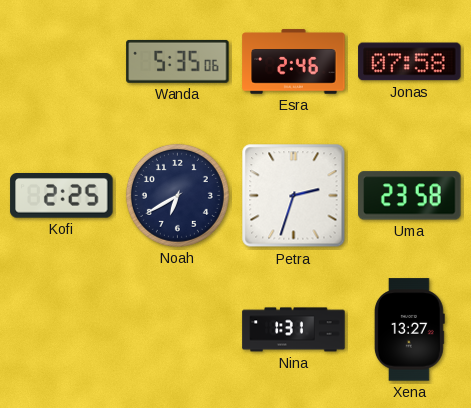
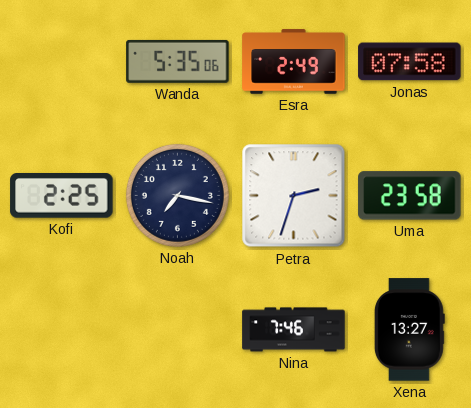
Esra: 2:46 -> 2:49
Noah: 6:40 -> 7:17
Nina: 1:31 -> 7:46
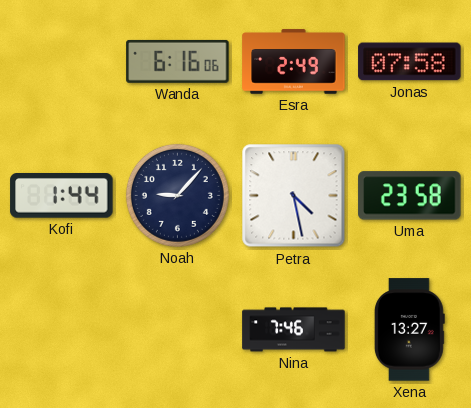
Wanda: 5:35 -> 6:16
Kofi: 2:25 -> 1:44
Noah: 7:17 -> 9:07
Petra: 2:33 -> 4:28
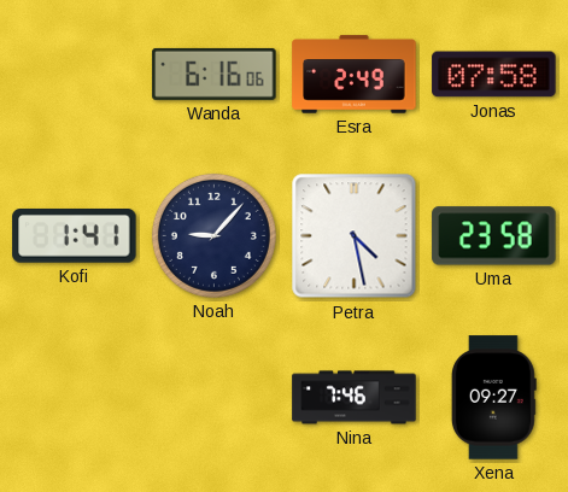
Kofi: 1:44 -> 1:41
Xena: 13:27 -> 09:27
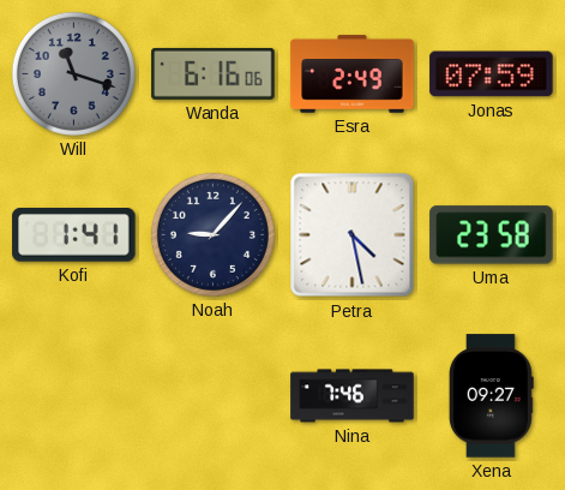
Will: none -> 11:18
Jonas: 07:58 -> 07:59
